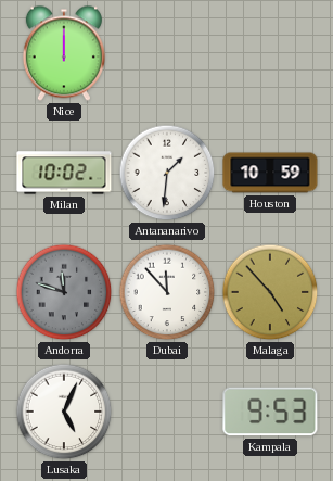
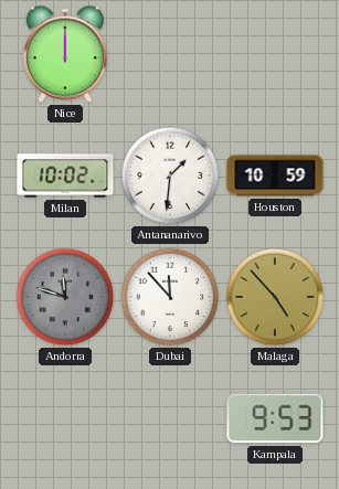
Lusaka: 5:04 -> none
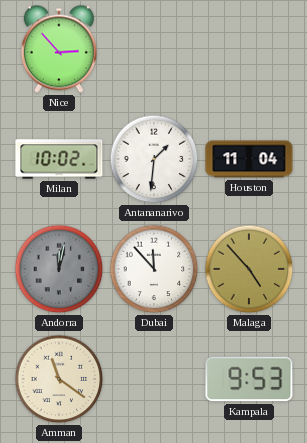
Nice: 12:00 -> 2:53
Houston: 10:59 -> 11:04
Andorra: 11:48 -> 12:02
Amman: none -> 11:21
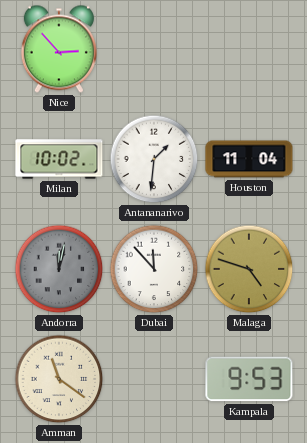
Malaga: 4:53 -> 4:48
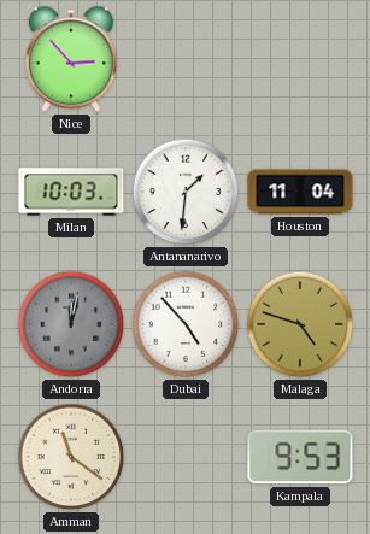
Milan: 10:02 -> 10:03
Dubai: 11:53 -> 4:53
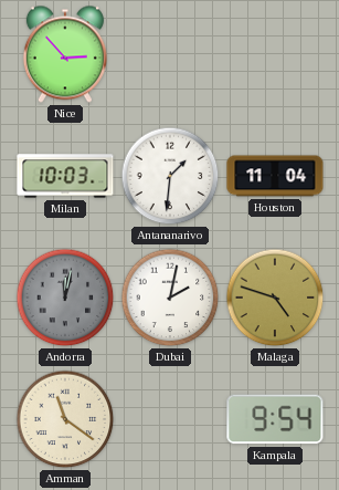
Dubai: 4:53 -> 2:02
Kampala: 9:53 -> 9:54
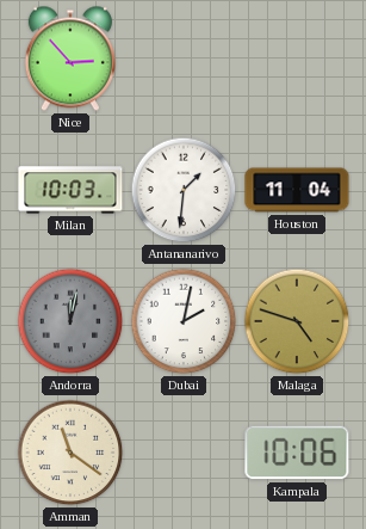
Kampala: 9:54 -> 10:06
